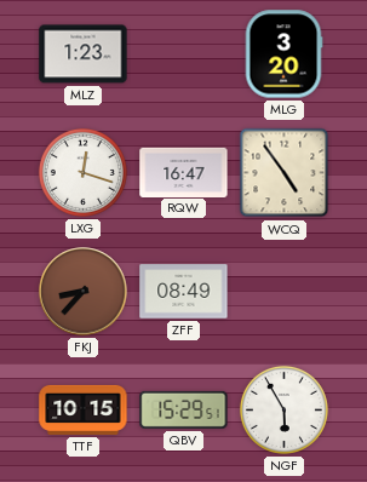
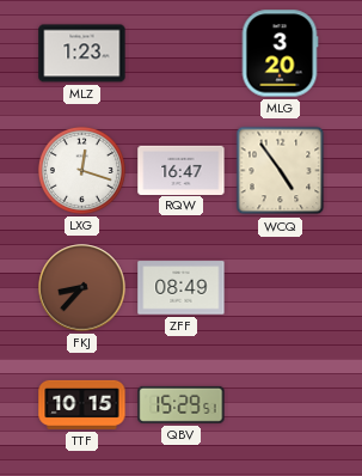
NGF: 5:55 -> none
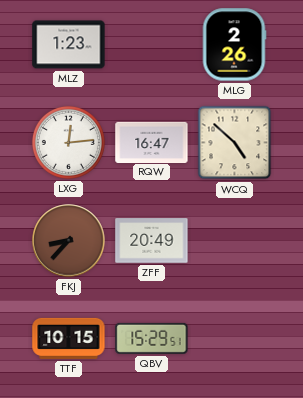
MLG: 3:20 -> 2:26
LXG: 12:18 -> 12:14
WCQ: 4:54 -> 4:52
ZFF: 08:49 -> 20:49
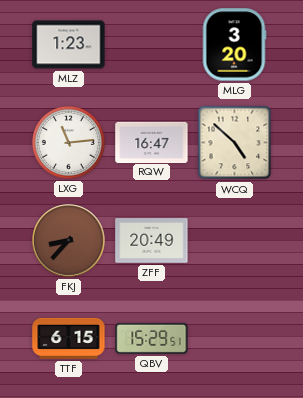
MLG: 2:26 -> 3:20
LXG: 12:14 -> 11:14
TTF: 10:15 -> 6:15
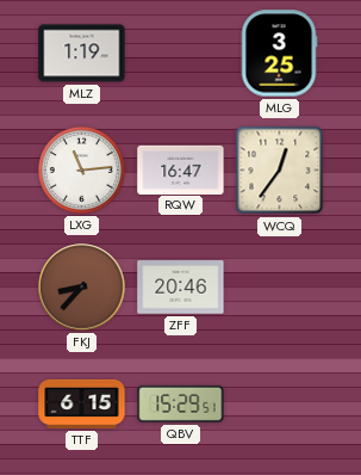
MLZ: 1:23 -> 1:19
MLG: 3:20 -> 3:25
WCQ: 4:52 -> 12:36
ZFF: 20:49 -> 20:46
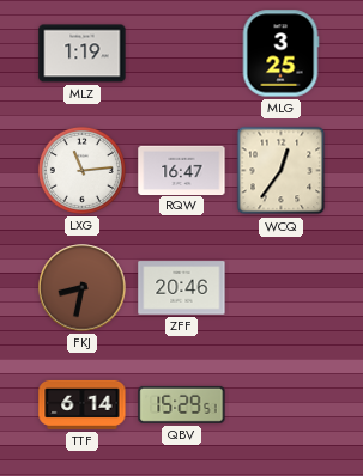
FKJ: 8:37 -> 8:32
TTF: 6:15 -> 6:14
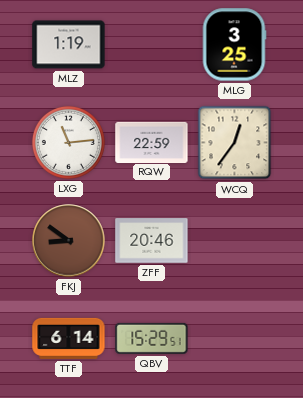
RQW: 16:47 -> 22:59
FKJ: 8:32 -> 8:51
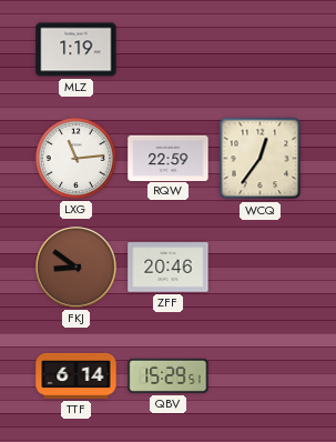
MLG: 3:25 -> none
